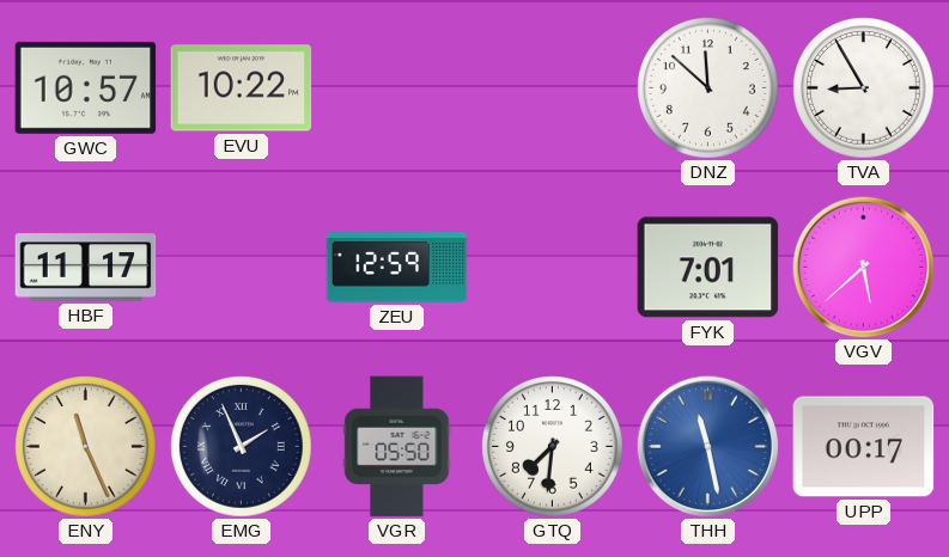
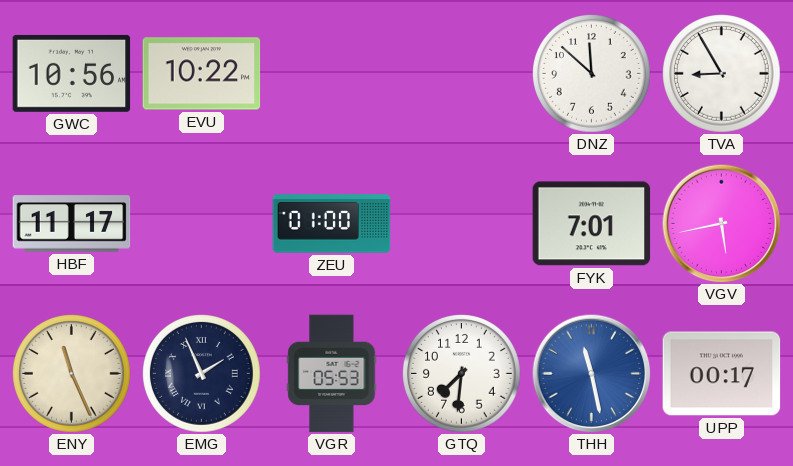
GWC: 10:57 -> 10:56
ZEU: 12:59 -> 01:00
VGV: 5:38 -> 5:43
VGR: 05:50 -> 05:53
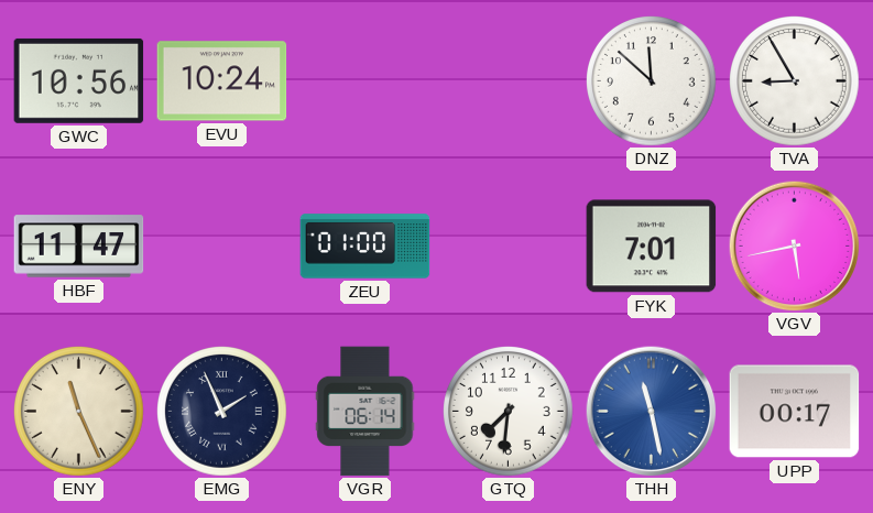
EVU: 10:22 -> 10:24
HBF: 11:17 -> 11:47
VGR: 05:53 -> 06:14
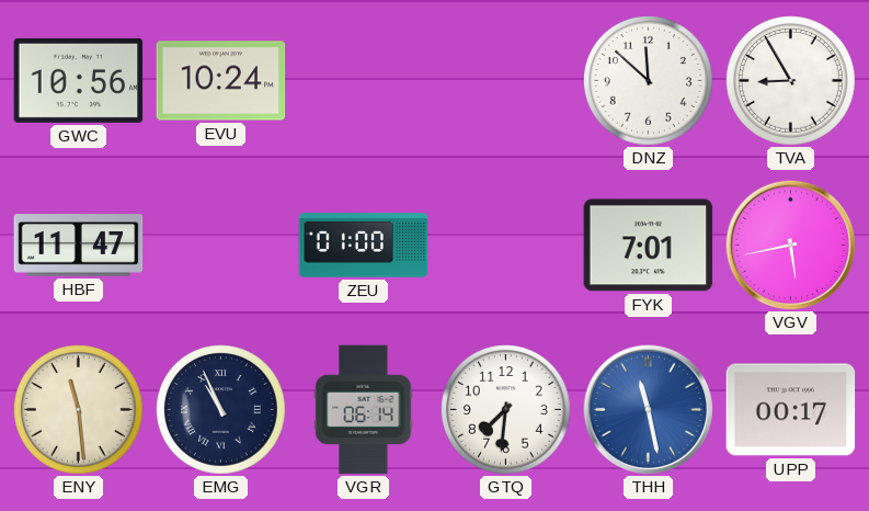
ENY: 11:26 -> 11:29
EMG: 1:56 -> 10:56
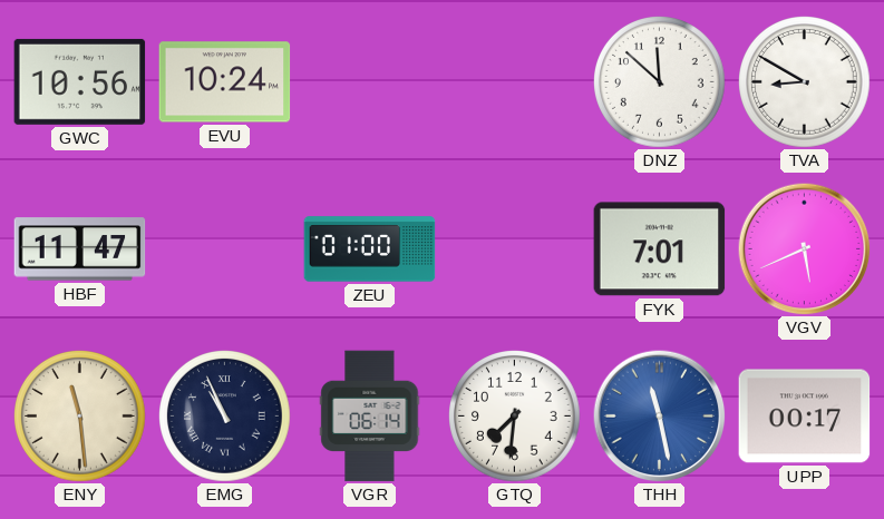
TVA: 8:55 -> 8:50
VGV: 5:43 -> 5:41
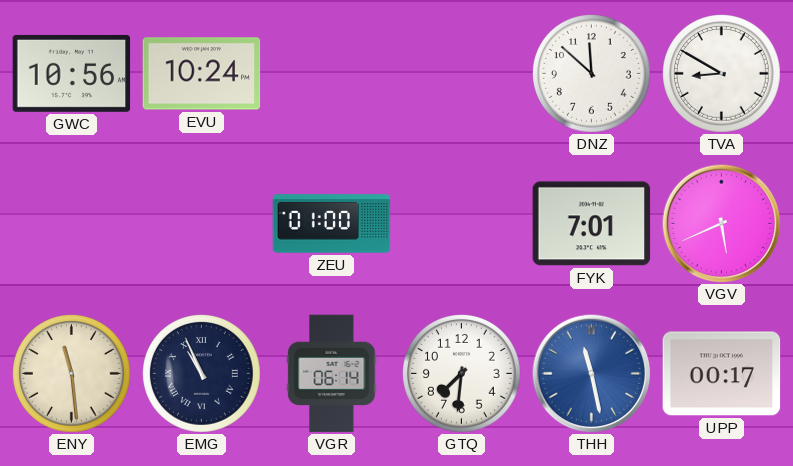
HBF: 11:47 -> none
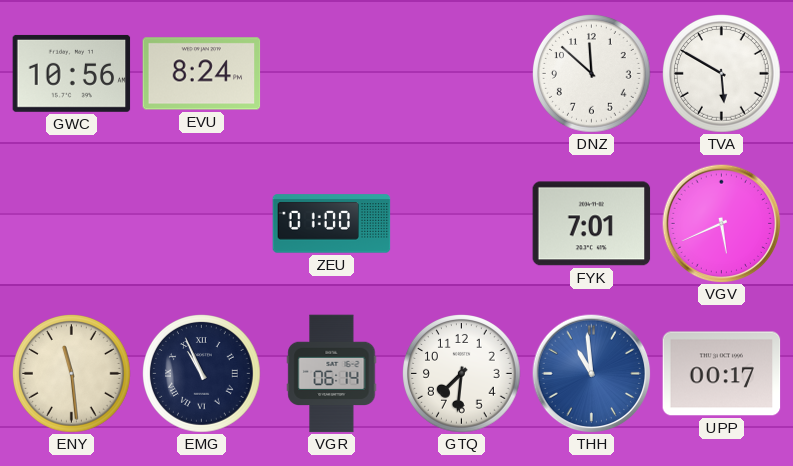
EVU: 10:24 -> 8:24
TVA: 8:50 -> 5:50
THH: 11:28 -> 10:59
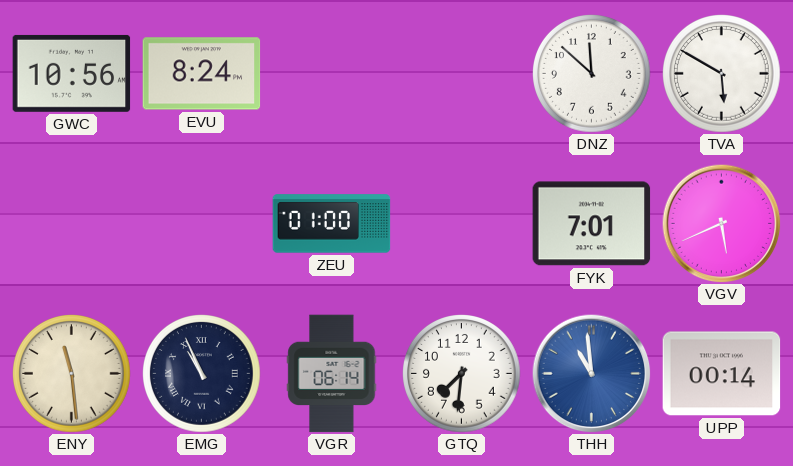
UPP: 00:17 -> 00:14
